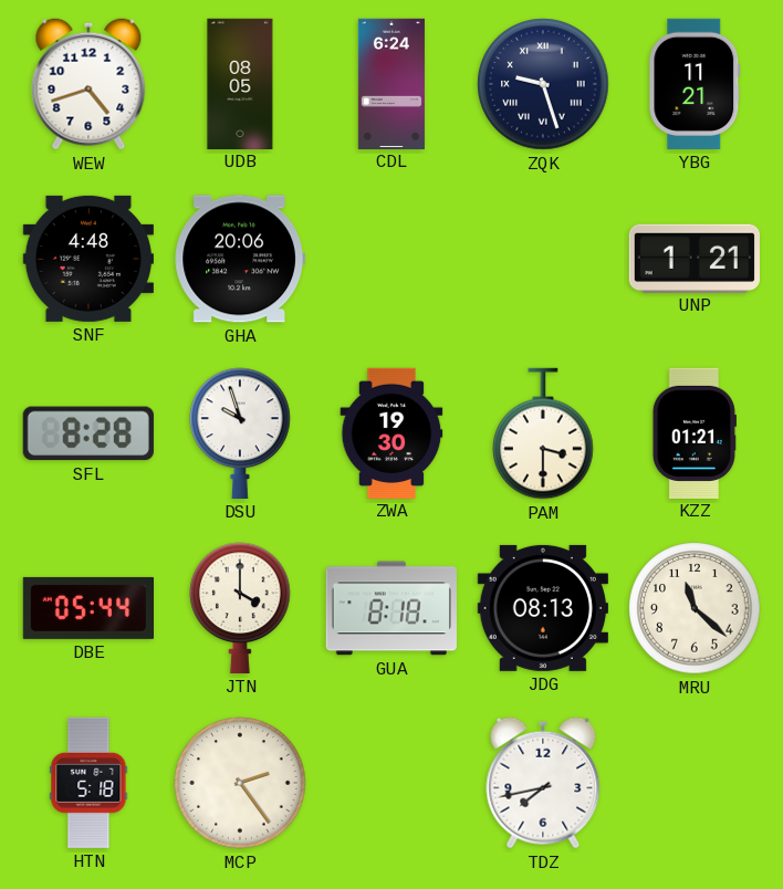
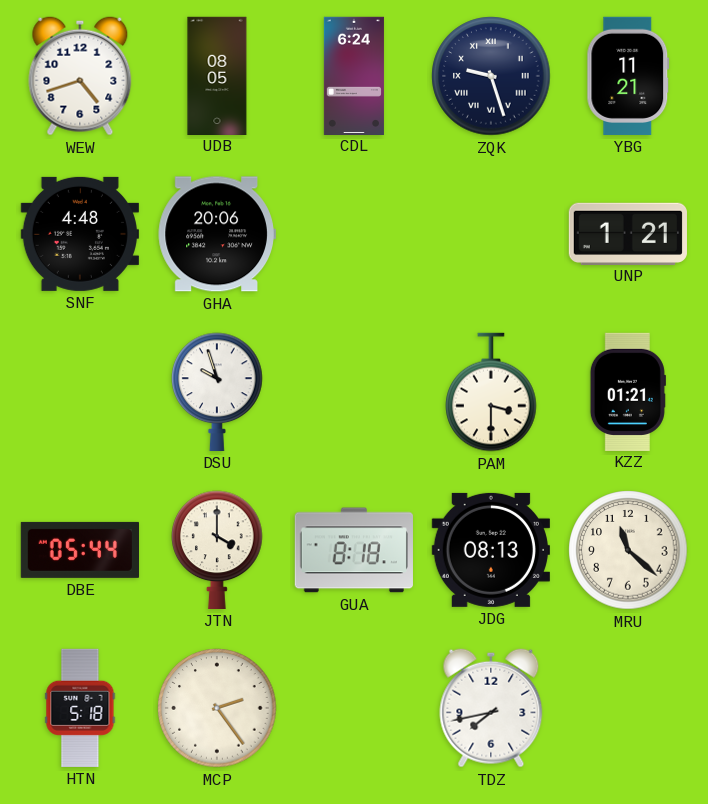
SFL: 8:28 -> none
ZWA: 19:30 -> none
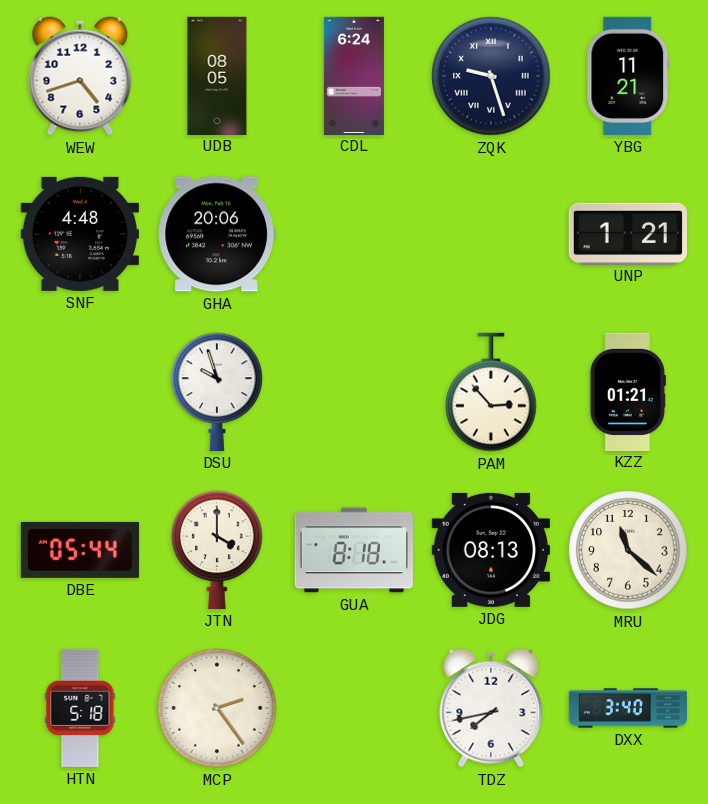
PAM: 3:30 -> 2:53
DXX: none -> 3:40
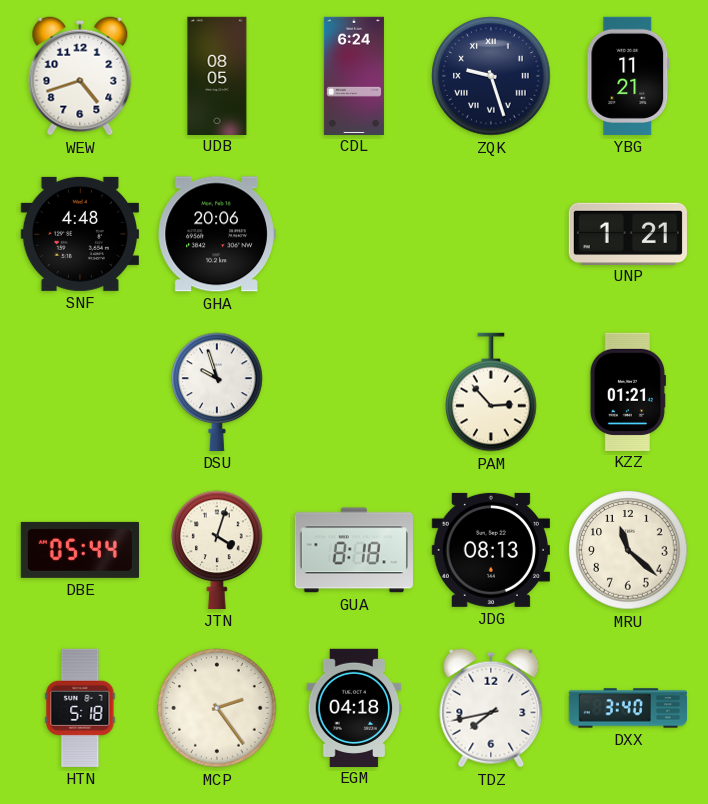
JTN: 4:00 -> 4:03
EGM: none -> 04:18
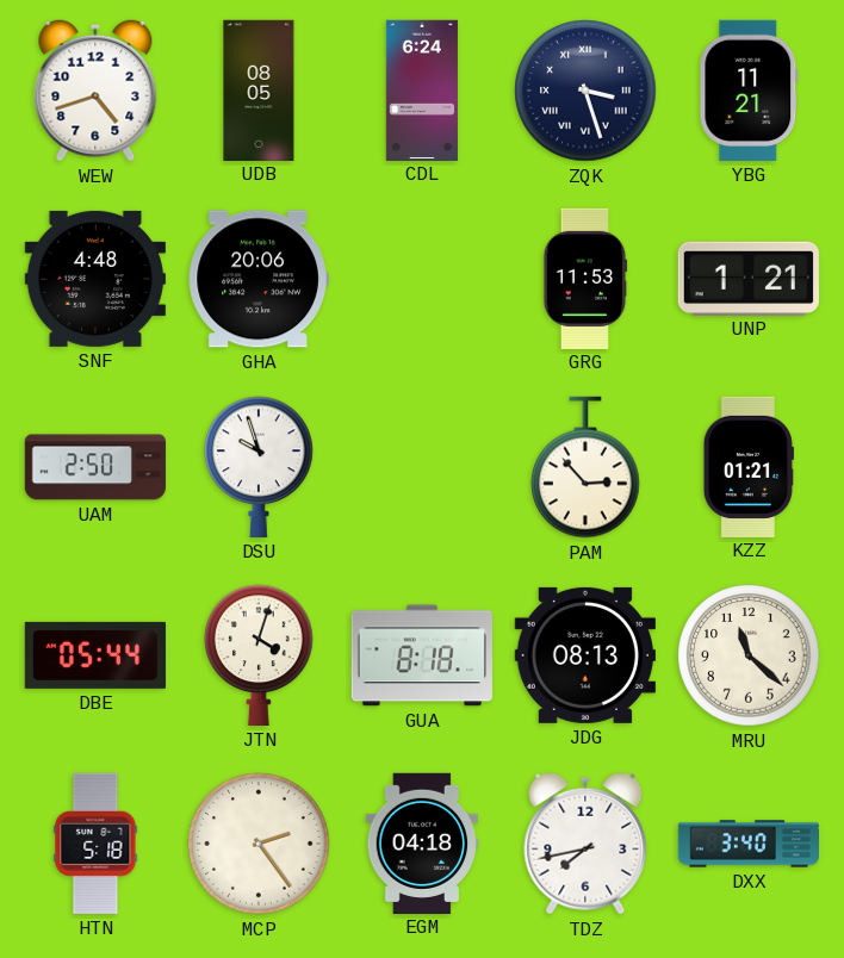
ZQK: 9:27 -> 3:27
GRG: none -> 11:53
UAM: none -> 2:50
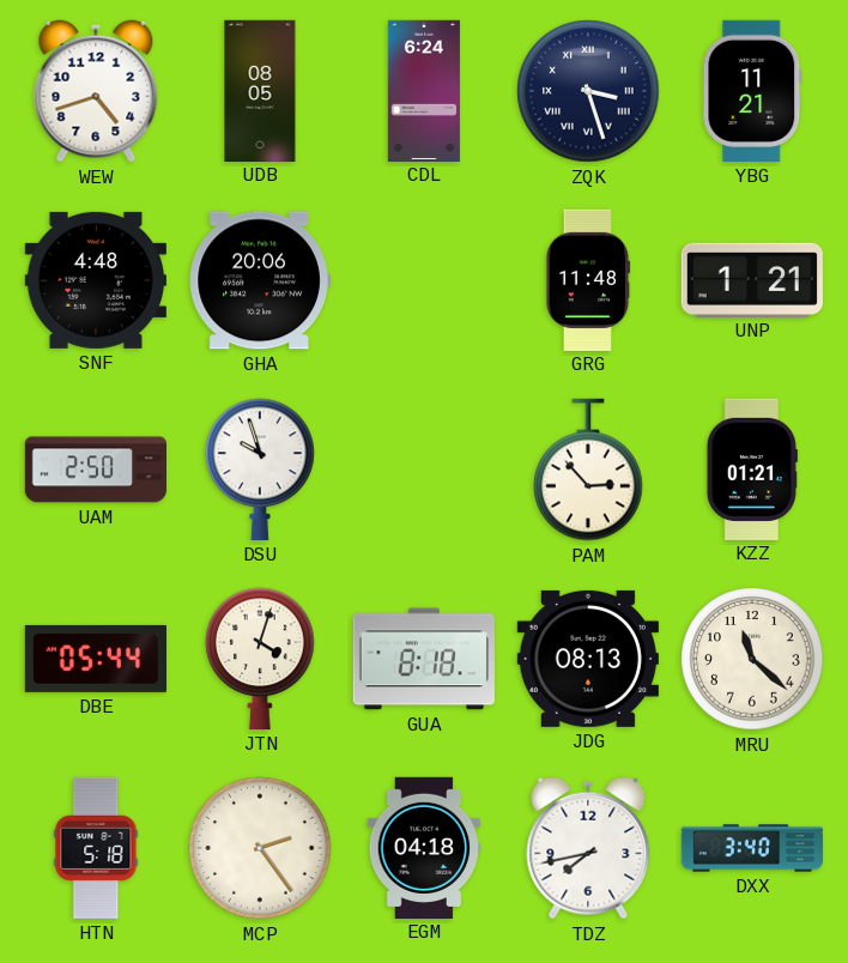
GRG: 11:53 -> 11:48
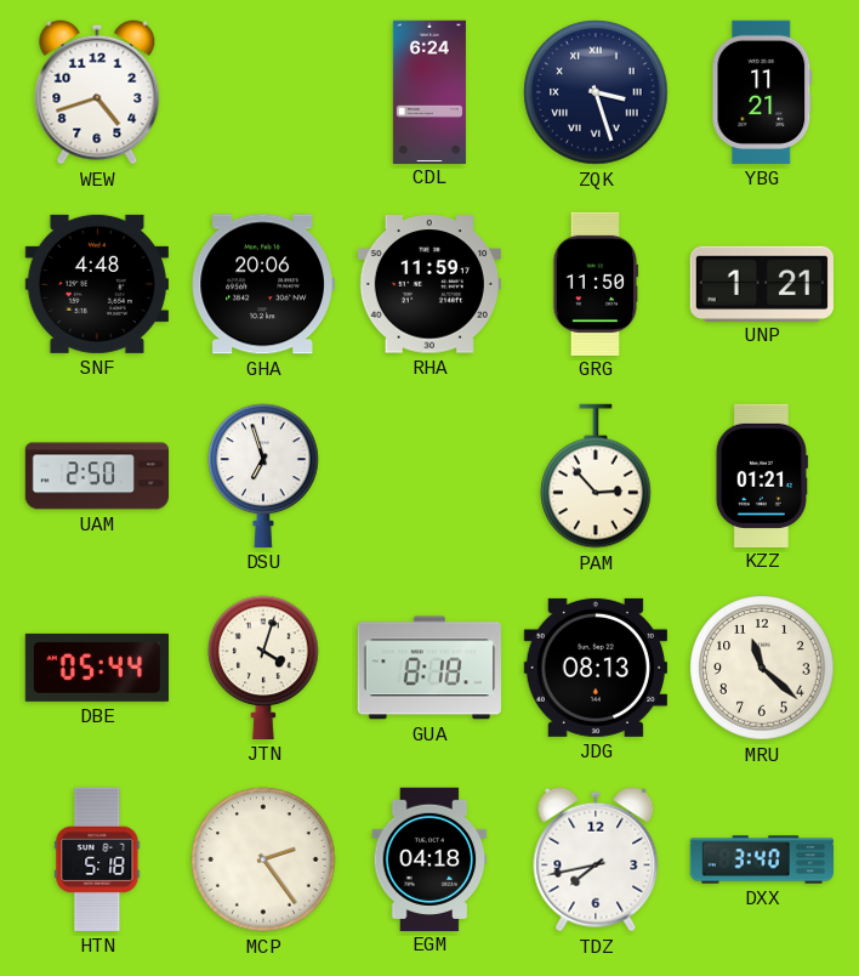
UDB: 08:05 -> none
RHA: none -> 11:59
GRG: 11:48 -> 11:50
DSU: 9:57 -> 6:57
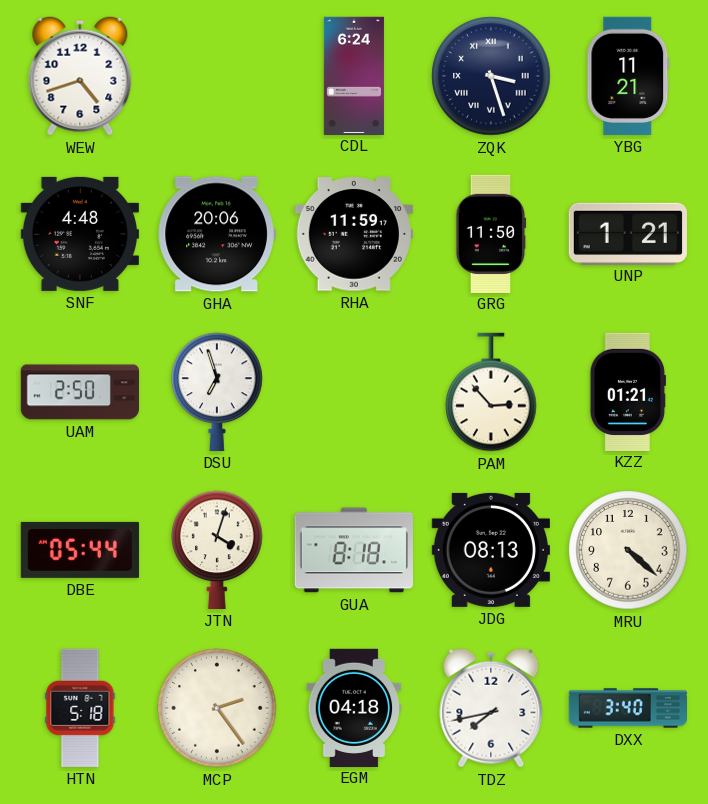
MRU: 11:22 -> 4:22
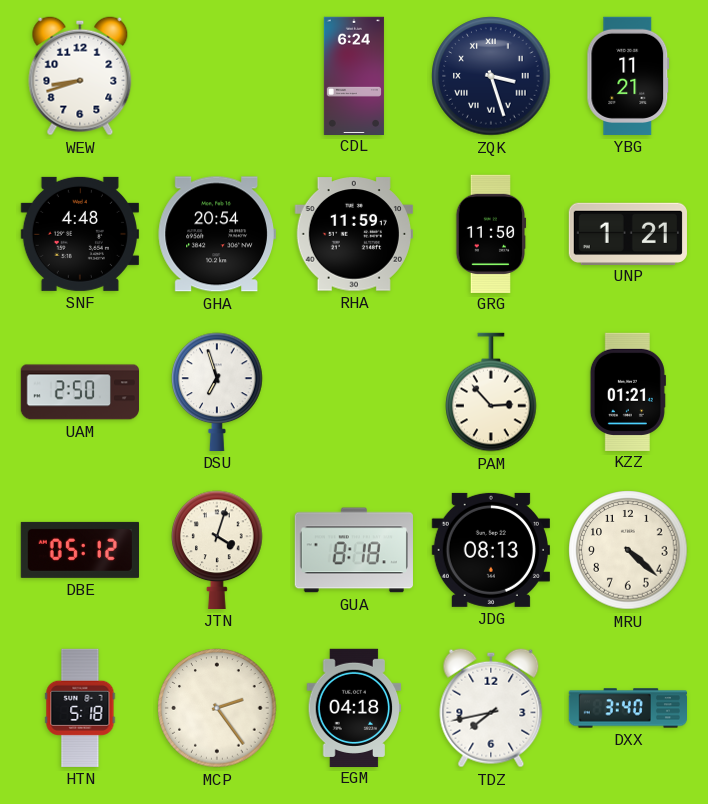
WEW: 4:42 -> 8:42
GHA: 20:06 -> 20:54
DBE: 05:44 -> 05:12
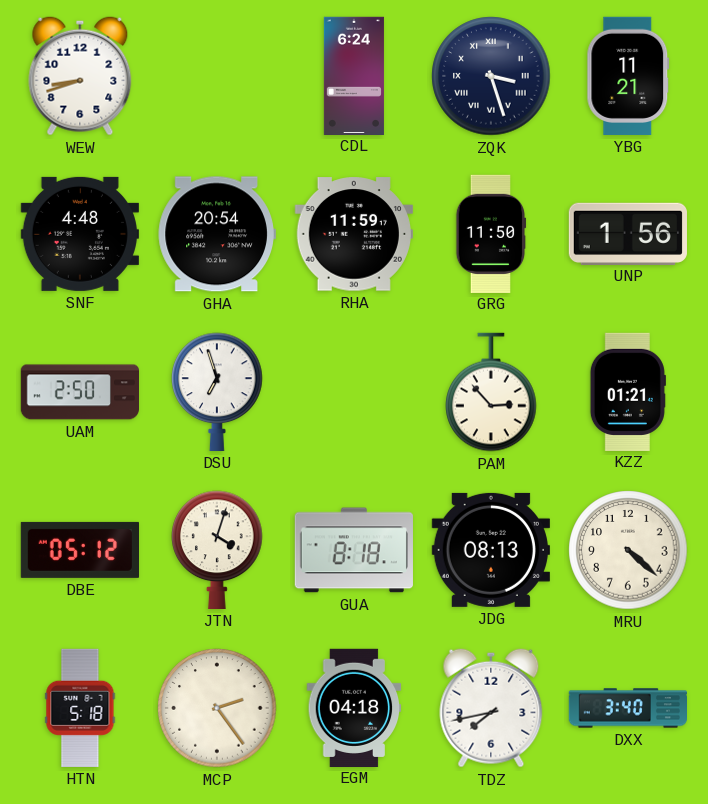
UNP: 1:21 -> 1:56
